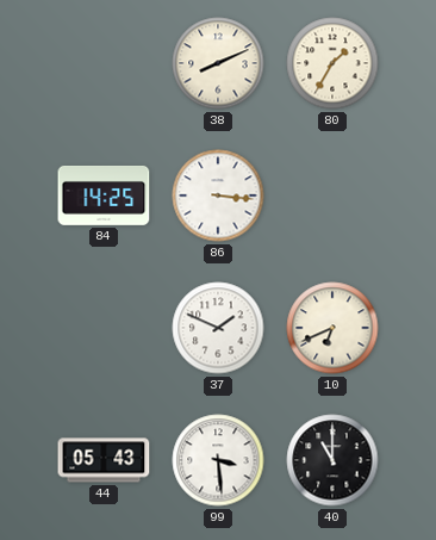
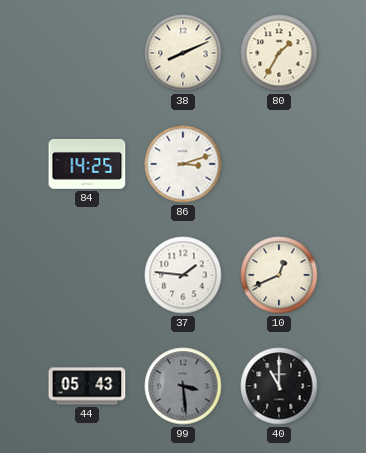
86: 3:16 -> 3:12
37: 1:49 -> 1:46
10: 6:41 -> 12:41
99 dial: white -> grey
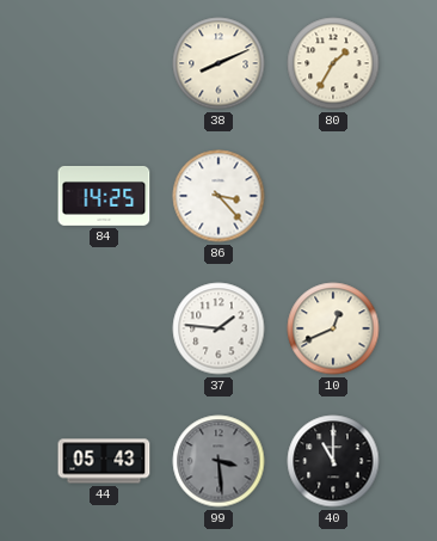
86: 3:12 -> 3:23
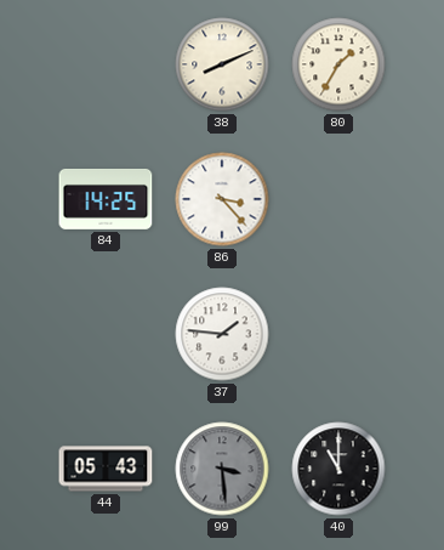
10: 12:41 -> none
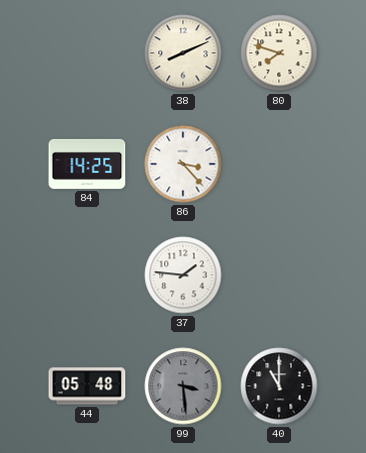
80: 1:35 -> 7:48
44: 05:43 -> 05:48
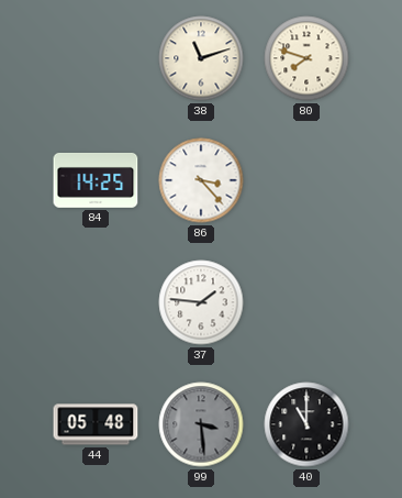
38: 8:11 -> 11:12
